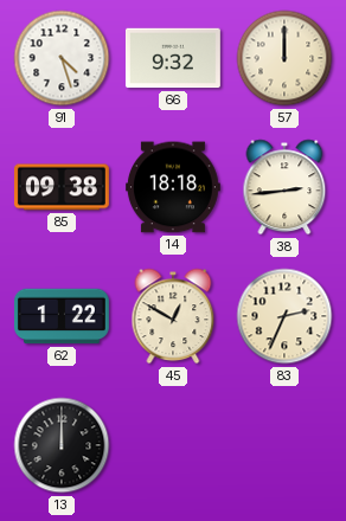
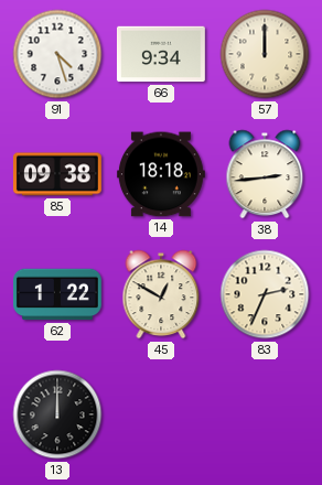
66: 9:32 -> 9:34
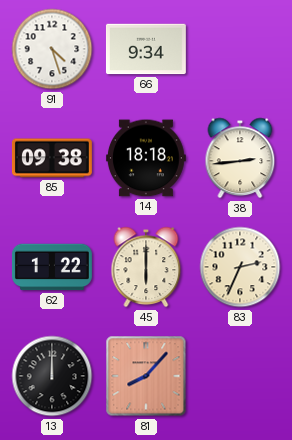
57: 12:00 -> none
45: 12:50 -> 6:00
81: none -> 8:07
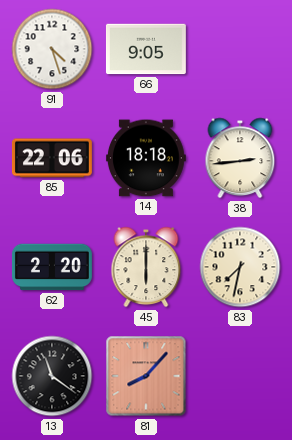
66: 9:34 -> 9:05
85: 09:38 -> 22:06
62: 1:22 -> 2:20
83: 2:34 -> 7:32
13: 12:00 -> 11:21
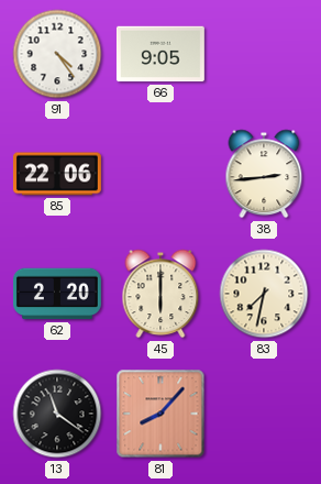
91: 4:27 -> 4:24
14: 18:18 -> none
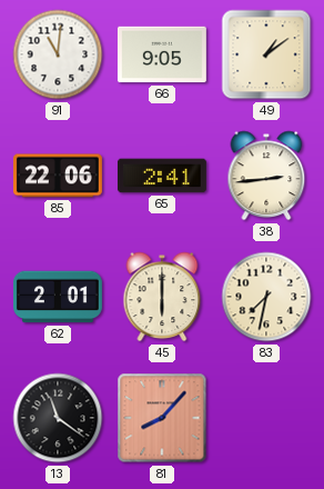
91: 4:24 -> 11:01
49: none -> 1:09
65: none -> 2:41
62: 2:20 -> 2:01
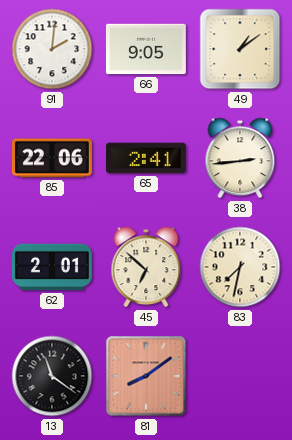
91: 11:01 -> 2:01
45: 6:00 -> 6:52
81: 8:07 -> 8:09
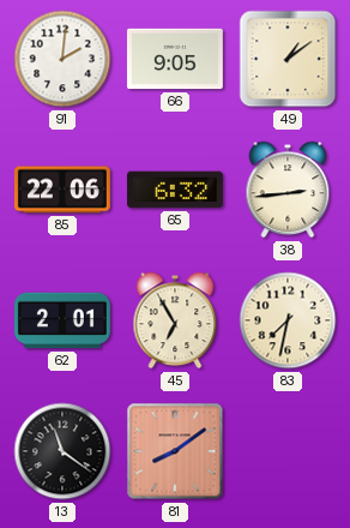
65: 2:41 -> 6:32
45: 6:52 -> 6:55
